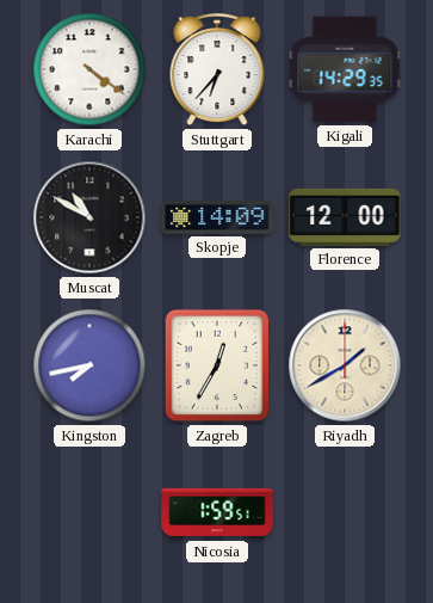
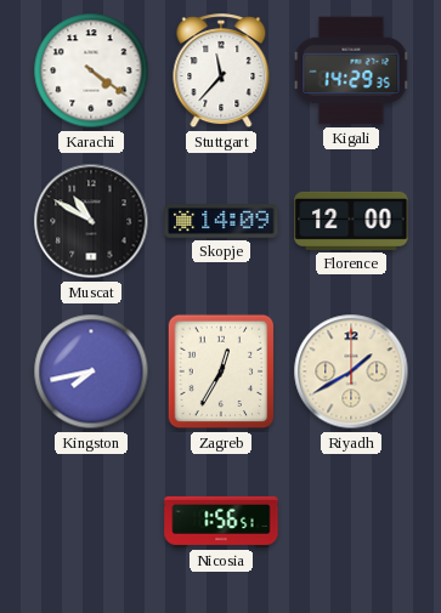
Stuttgart: 6:37 -> 11:37
Nicosia: 1:59 -> 1:56
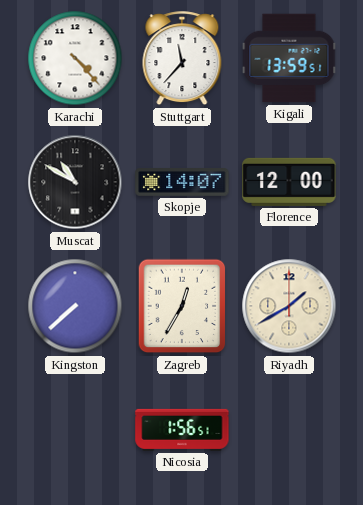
Karachi: 4:21 -> 4:23
Kigali: 14:29 -> 13:59
Skopje: 14:09 -> 14:07
Kingston: 7:43 -> 7:38
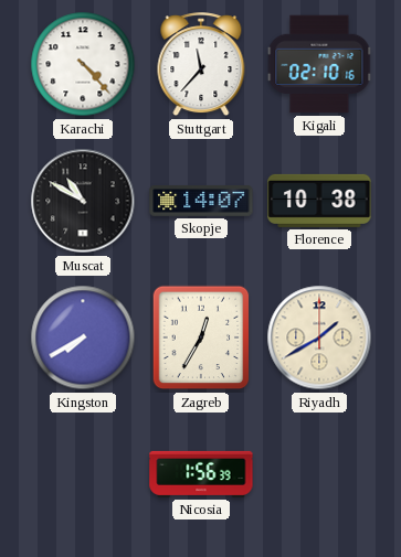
Kigali: 13:59 -> 02:10
Florence: 12:00 -> 10:38
Kingston: 7:38 -> 7:40
Nicosia: 1:56:51 -> 1:56:39
